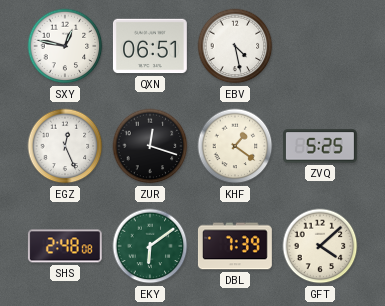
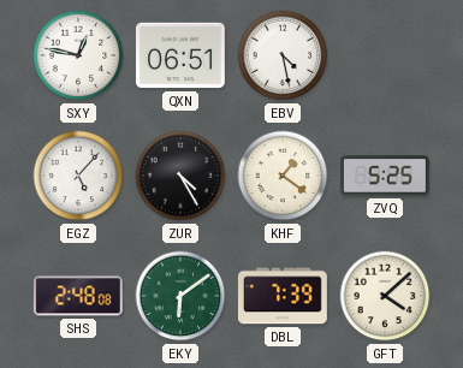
EGZ: 12:26 -> 5:07
ZUR: 12:18 -> 4:25
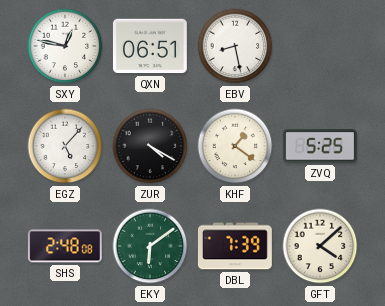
EBV: 4:28 -> 8:28
ZUR: 4:25 -> 4:20
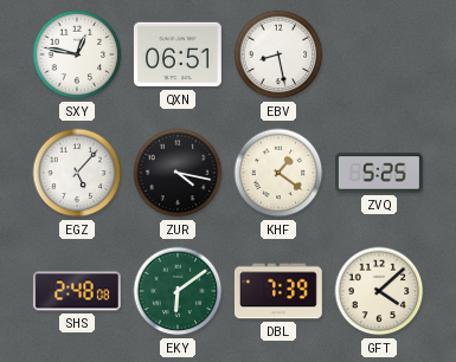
ZUR: 4:20 -> 4:17
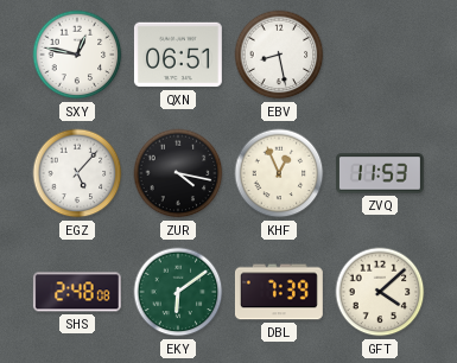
KHF: 1:21 -> 12:56
ZVQ: 5:25 -> 11:53
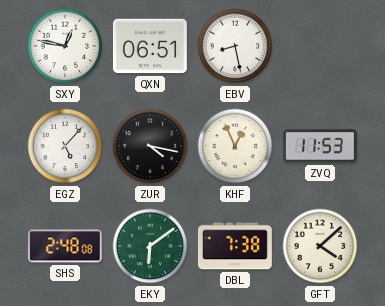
DBL: 7:39 -> 7:38
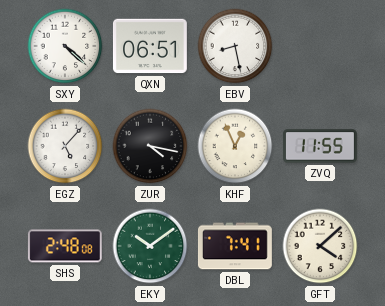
SXY: 12:47 -> 4:22
ZVQ: 11:53 -> 11:55
EKY: 6:09 -> 10:09
DBL: 7:38 -> 7:41
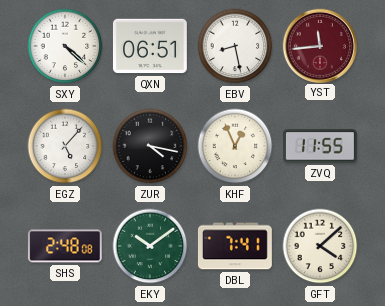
YST: none -> 11:44
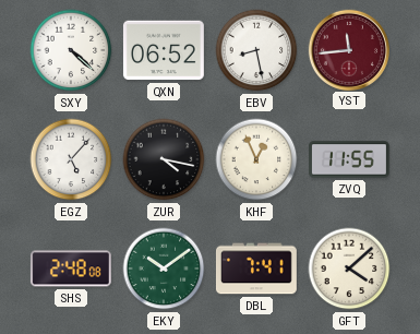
QXN: 06:51 -> 06:52
